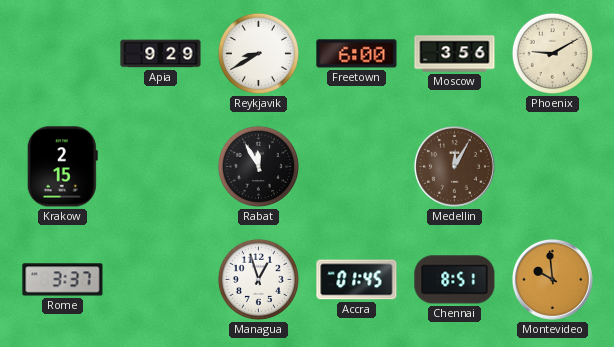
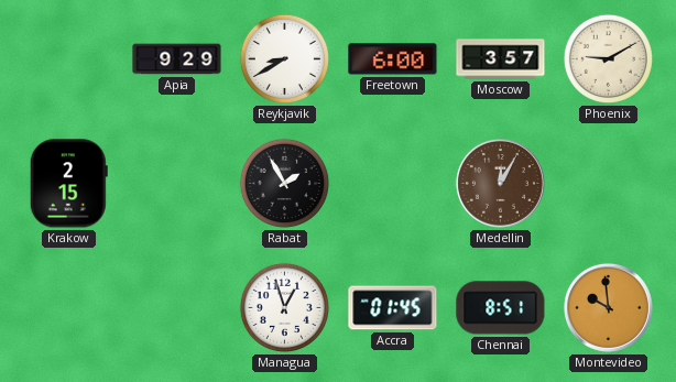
Moscow: 3:56 -> 3:57
Rabat: 11:55 -> 1:55
Rome: 3:37 -> none
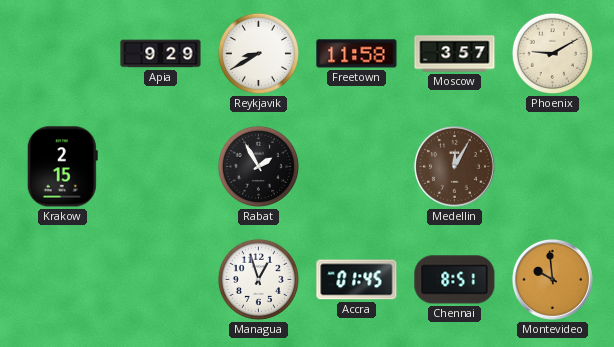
Freetown: 6:00 -> 11:58
